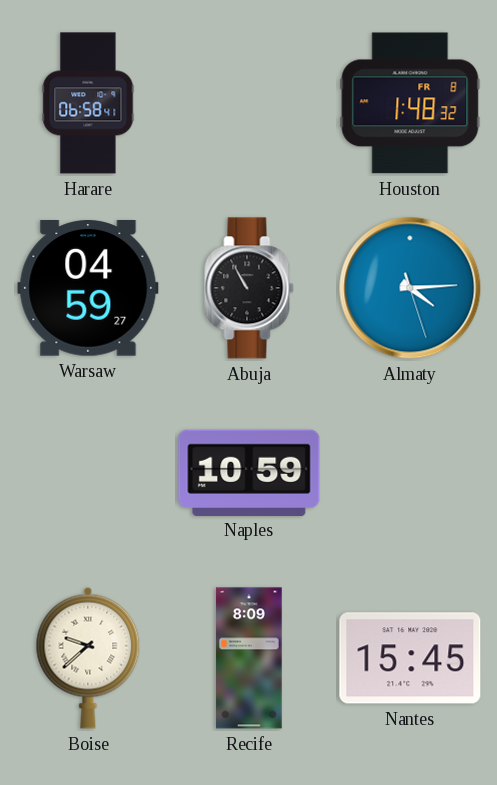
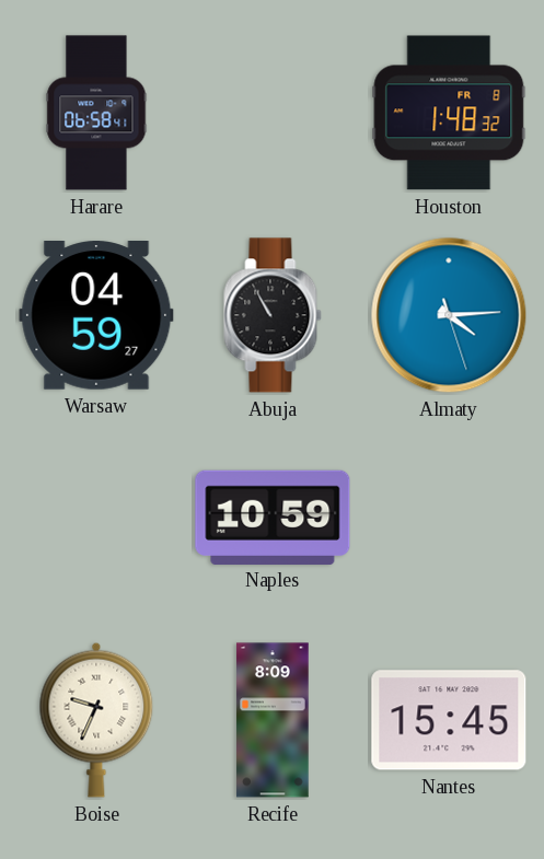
Boise: 9:38 -> 9:34
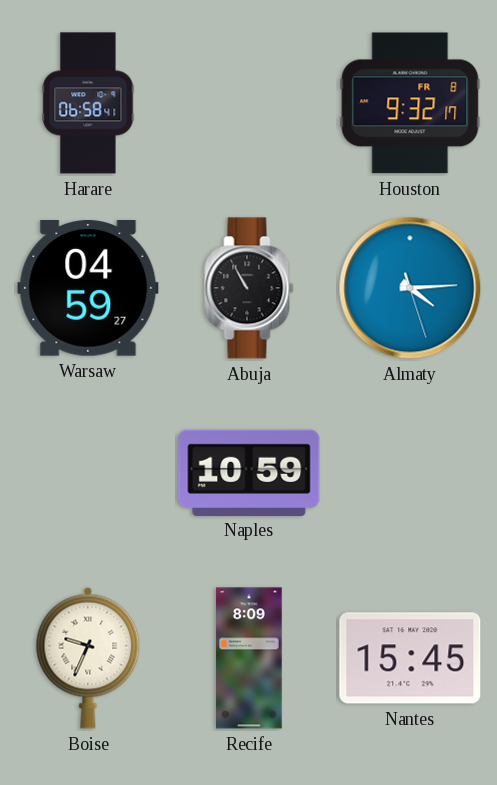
Houston: 1:48 -> 9:32
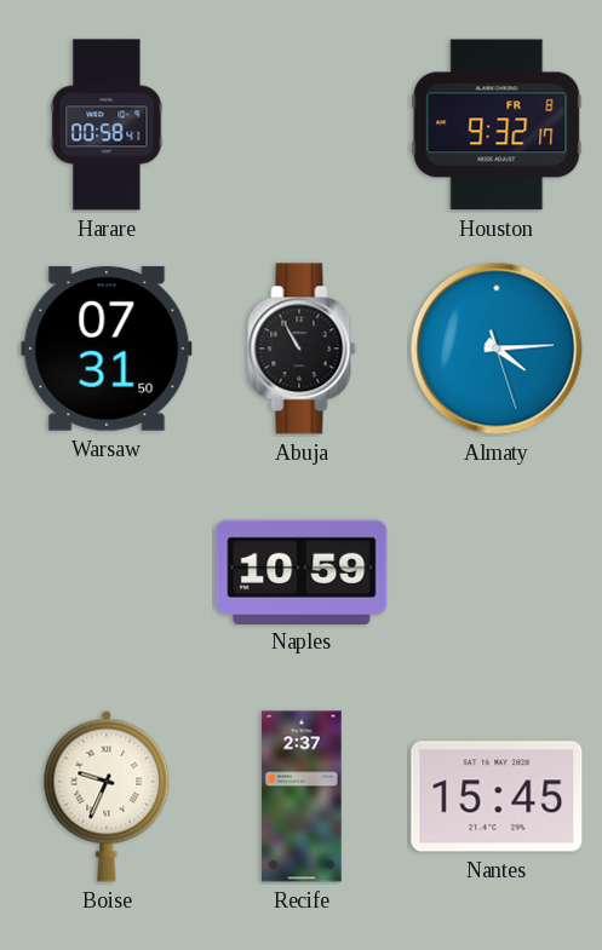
Harare: 06:58 -> 00:58
Warsaw: 04:59 -> 07:31
Recife: 8:09 -> 2:37
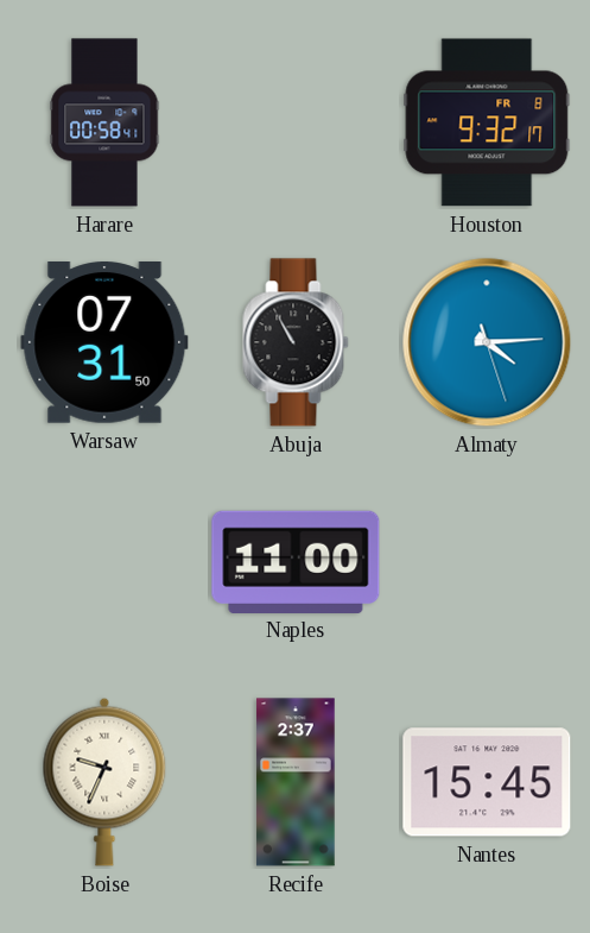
Naples: 10:59 -> 11:00
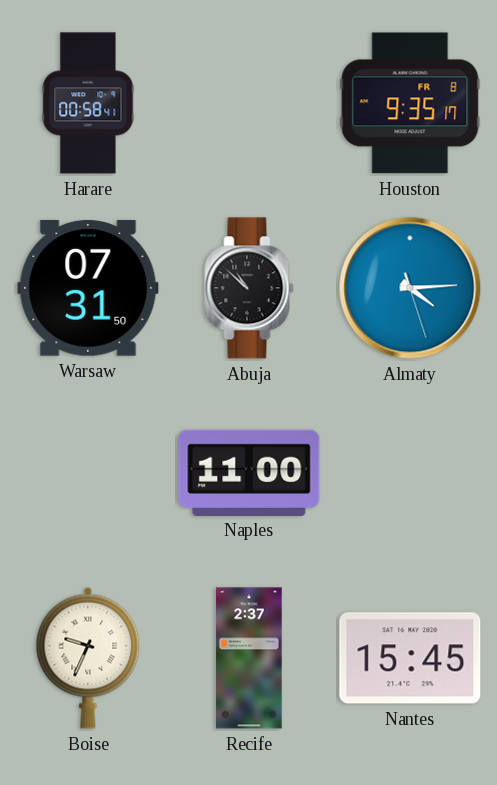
Houston: 9:32 -> 9:35
Abuja: 10:55 -> 10:52
